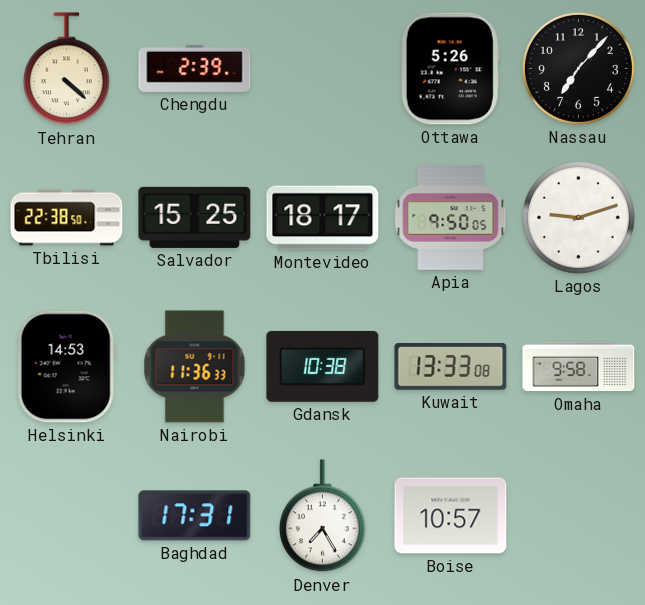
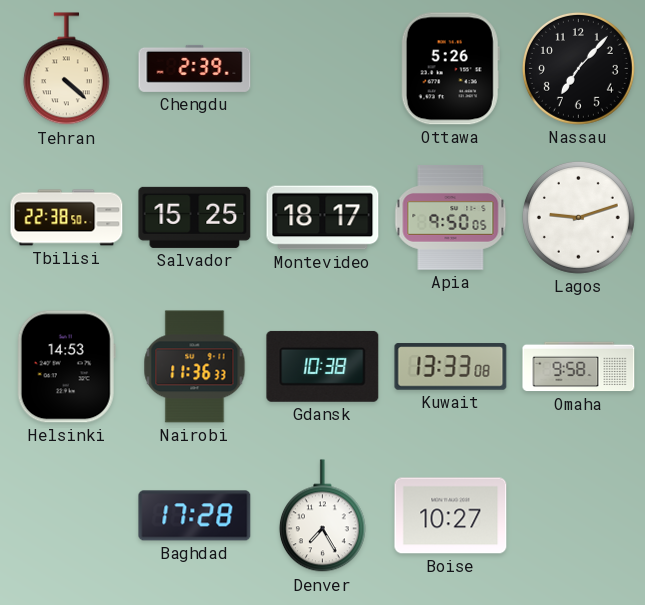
Baghdad: 17:31 -> 17:28
Boise: 10:57 -> 10:27
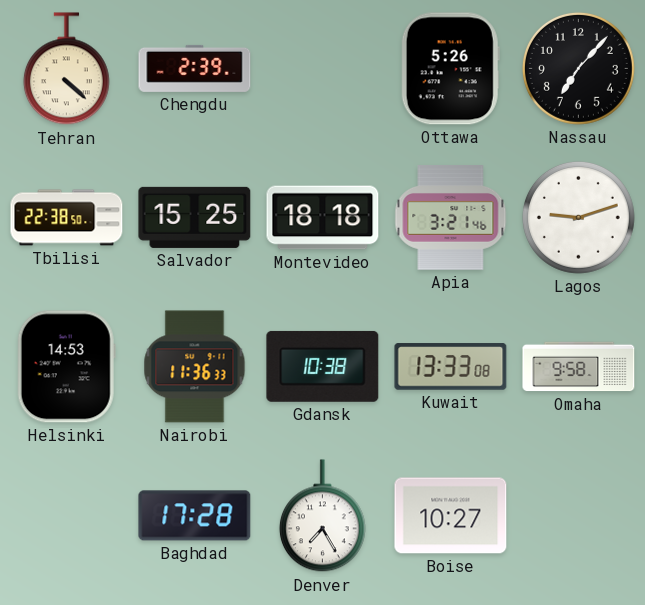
Montevideo: 18:17 -> 18:18
Apia: 9:50 -> 3:21
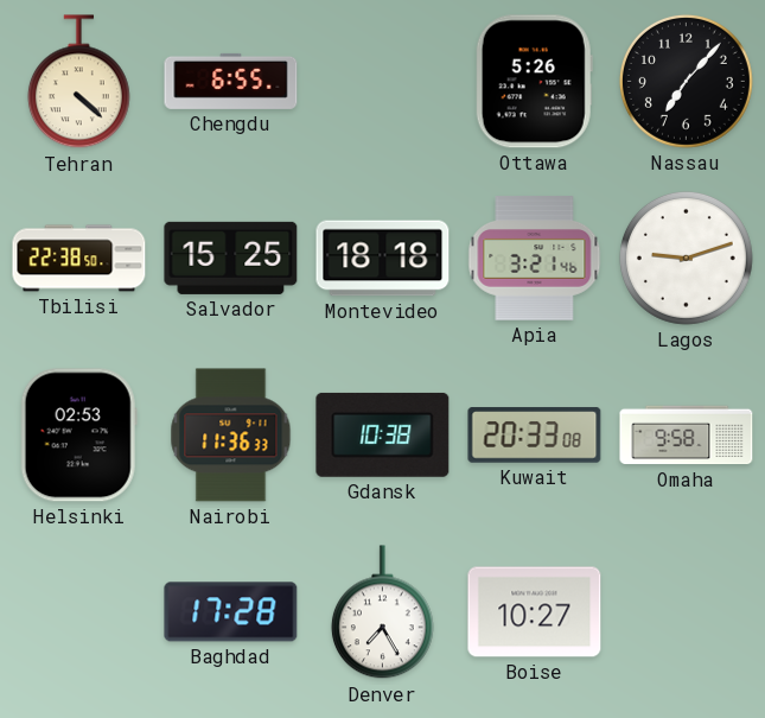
Chengdu: 2:39 -> 6:55
Helsinki: 14:53 -> 02:53
Kuwait: 13:33 -> 20:33
